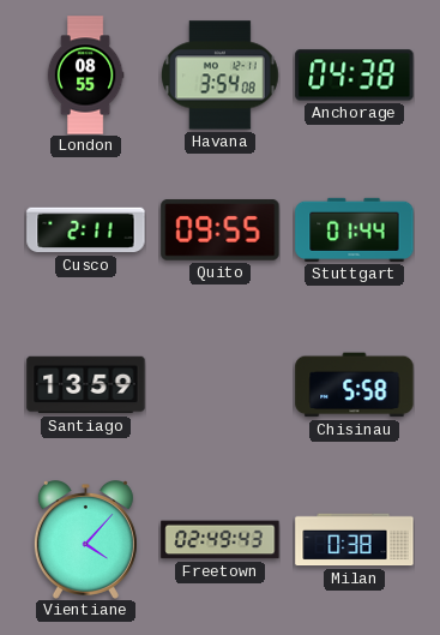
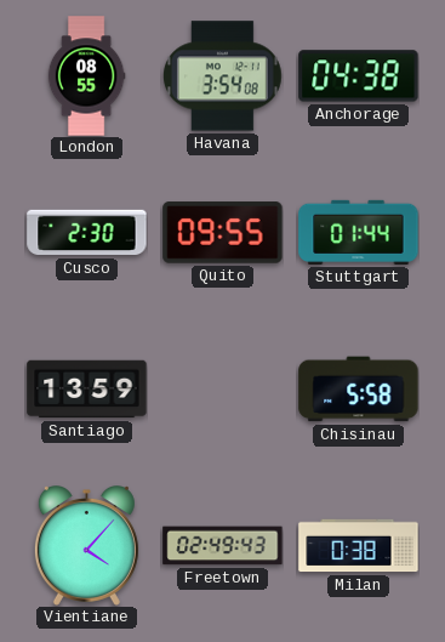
Cusco: 2:11 -> 2:30
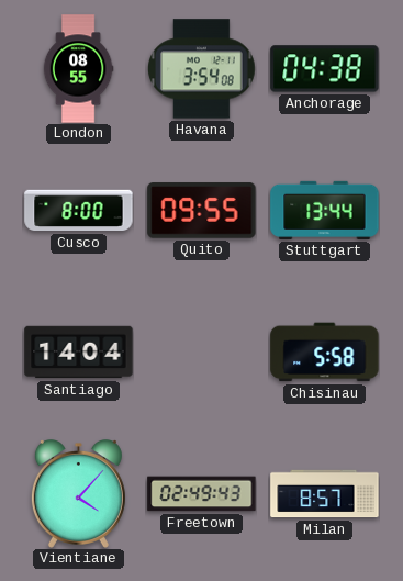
Cusco: 2:30 -> 8:00
Stuttgart: 01:44 -> 13:44
Santiago: 13:59 -> 14:04
Milan: 0:38 -> 8:57
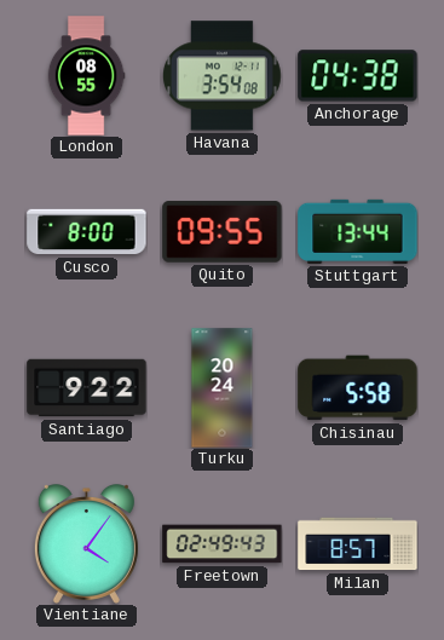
Santiago: 14:04 -> 9:22
Turku: none -> 20:24
Vientiane: 4:07 -> 4:06
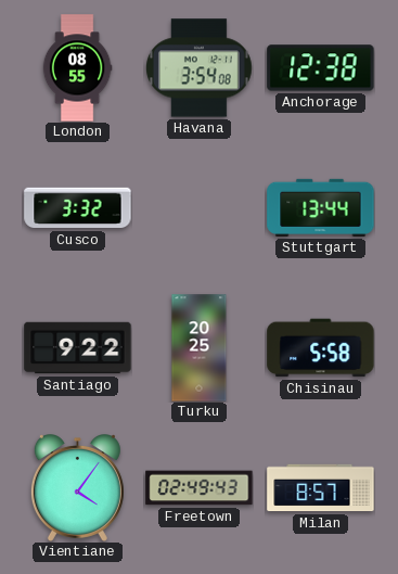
Anchorage: 04:38 -> 12:38
Cusco: 8:00 -> 3:32
Quito: 09:55 -> none
Turku: 20:24 -> 20:25
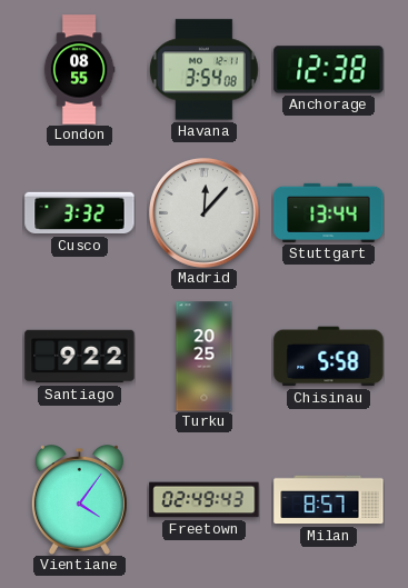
Madrid: none -> 12:07
